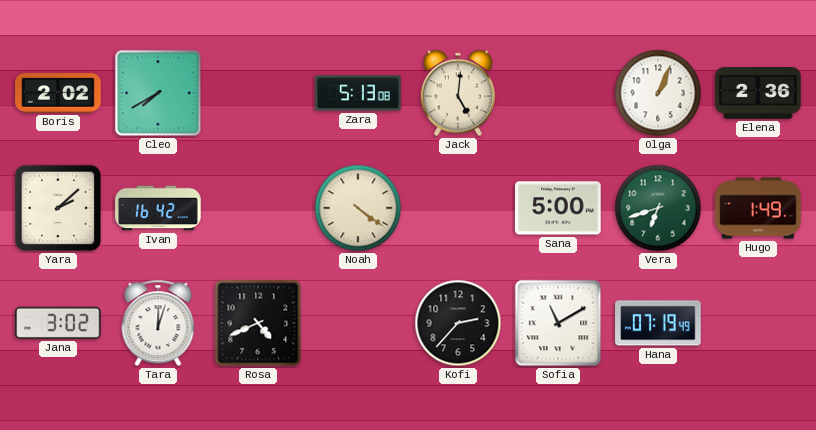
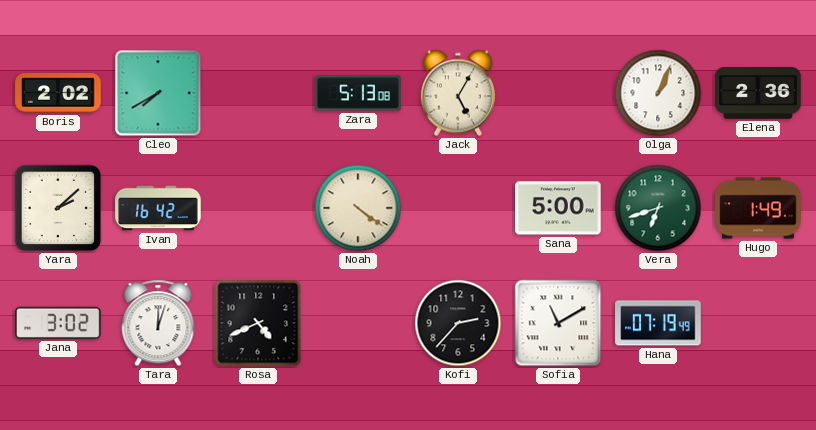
Jack: 5:01 -> 5:05
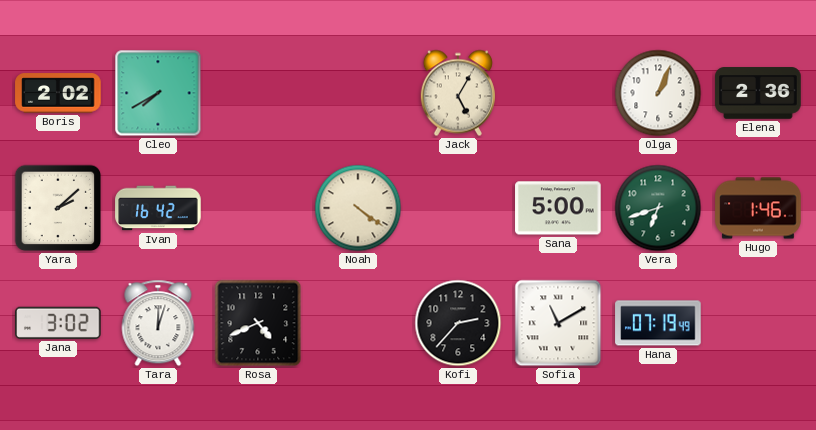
Zara: 5:13 -> none
Hugo: 1:49 -> 1:46
